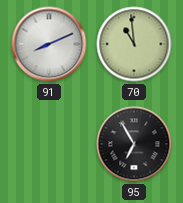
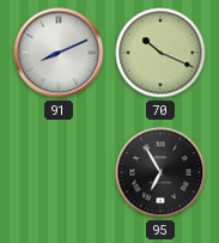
70: 10:59 -> 10:19
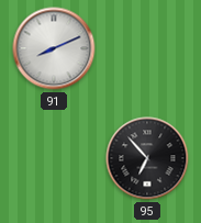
70: 10:19 -> none
95: 6:55 -> 6:53
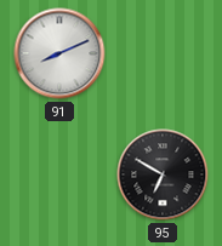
95: 6:53 -> 6:50
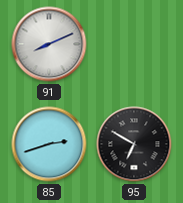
85: none -> 2:42
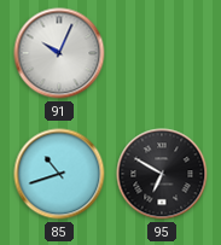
91: 8:11 -> 10:04
85: 2:42 -> 10:42
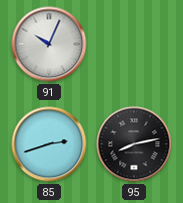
85: 10:42 -> 2:42
95: 6:50 -> 8:13
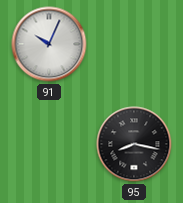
85: 2:42 -> none
95: 8:13 -> 8:17
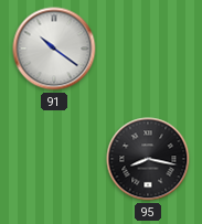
91: 10:04 -> 10:21
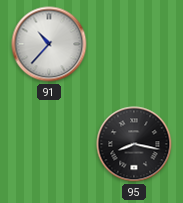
91: 10:21 -> 10:37
